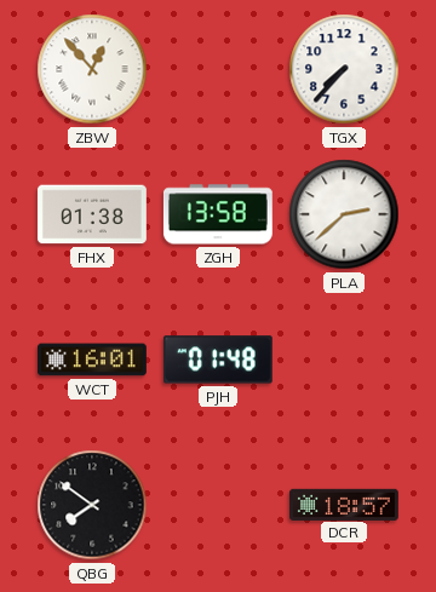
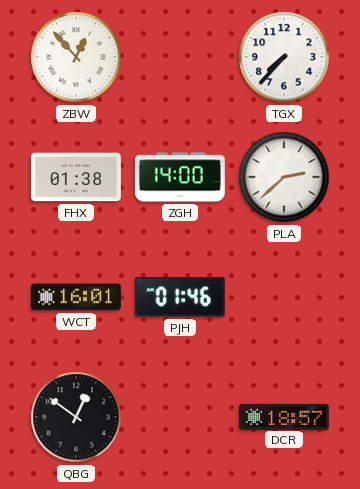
ZGH: 13:58 -> 14:00
PJH: 01:48 -> 01:46
QBG: 7:51 -> 12:51
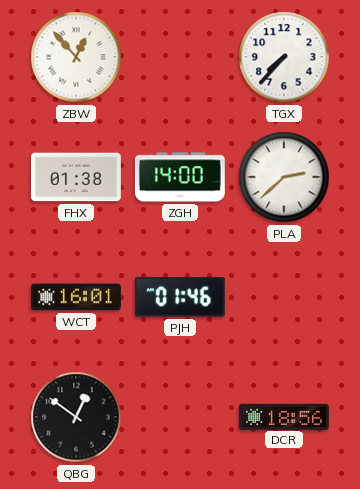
DCR: 18:57 -> 18:56
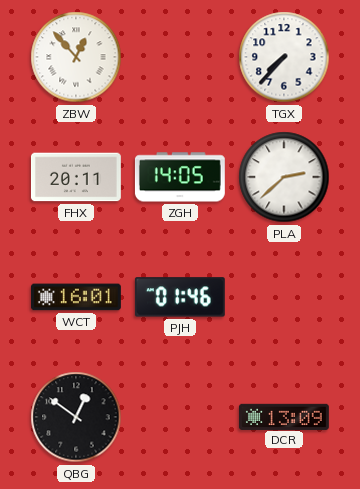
FHX: 01:38 -> 20:11
ZGH: 14:00 -> 14:05
DCR: 18:56 -> 13:09
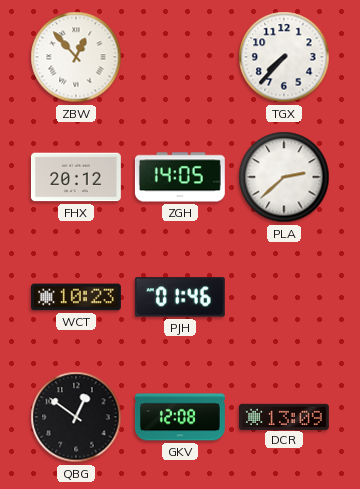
FHX: 20:11 -> 20:12
WCT: 16:01 -> 10:23
GKV: none -> 12:08
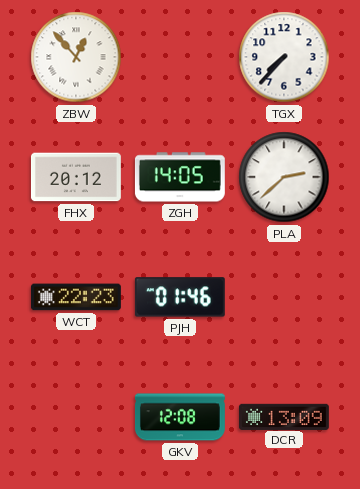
WCT: 10:23 -> 22:23
QBG: 12:51 -> none
